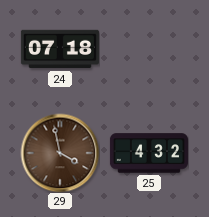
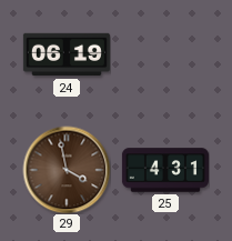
24: 07:18 -> 06:19
25: 4:32 -> 4:31
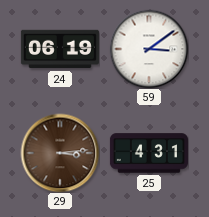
59: none -> 3:09
29: 3:58 -> 3:14
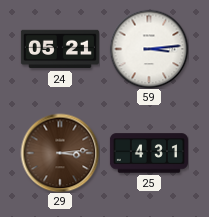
24: 06:19 -> 05:21
59: 3:09 -> 3:14
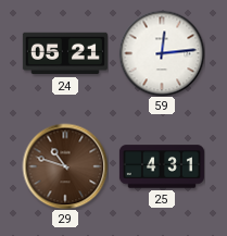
59: 3:14 -> 12:14
29: 3:14 -> 10:48
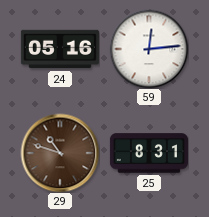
24: 05:21 -> 05:16
25: 4:31 -> 8:31
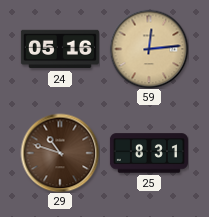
59 dial: white -> champagne
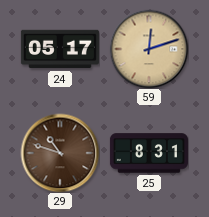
24: 05:16 -> 05:17
59: 12:14 -> 12:12
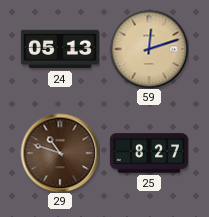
24: 05:17 -> 05:13
25: 8:31 -> 8:27
